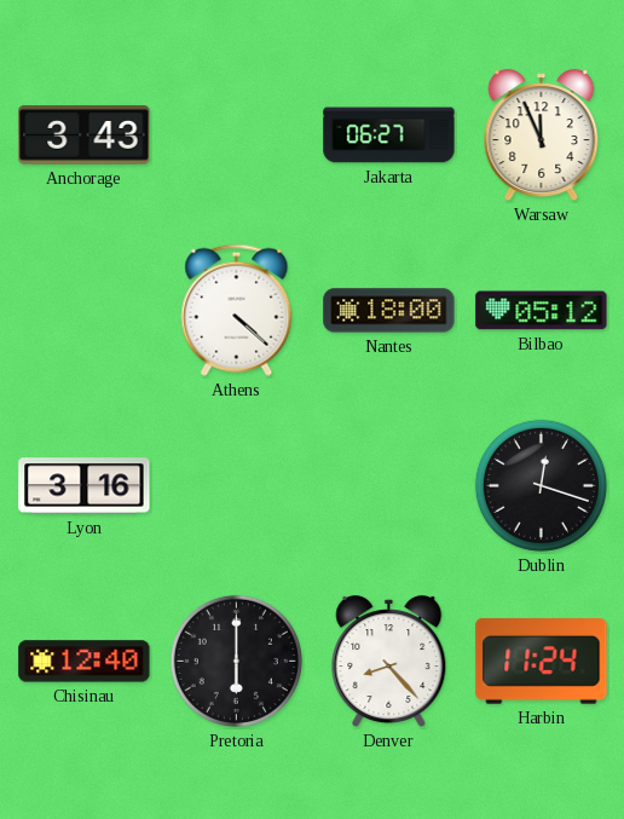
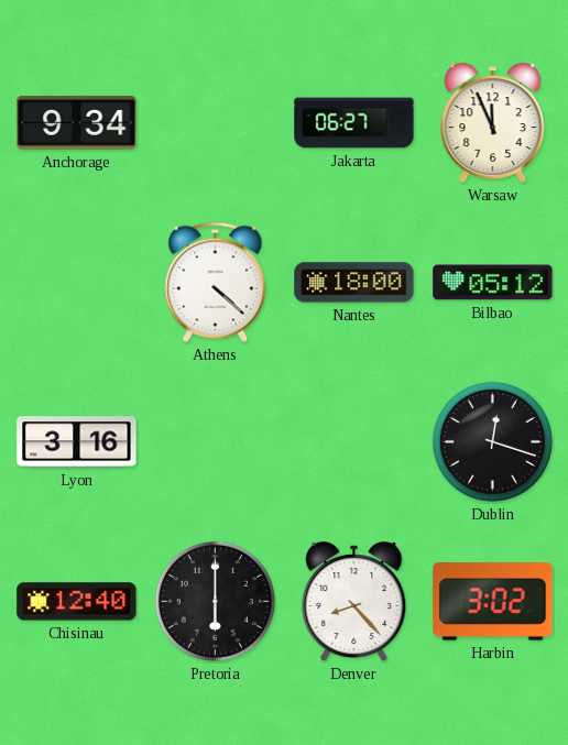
Anchorage: 3:43 -> 9:34
Harbin: 11:24 -> 3:02
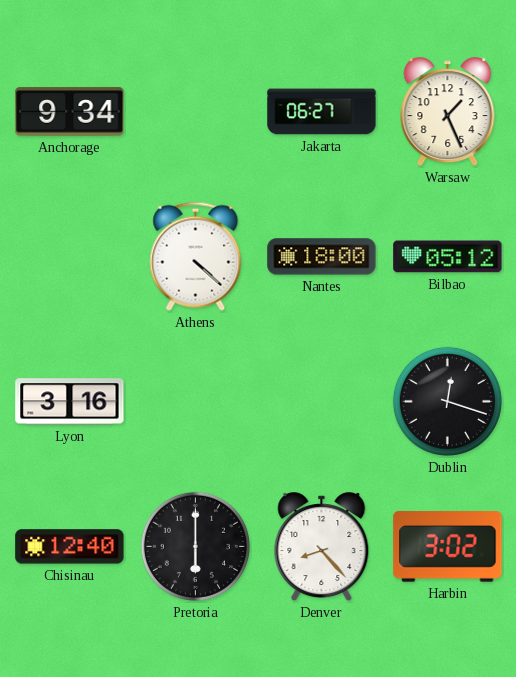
Warsaw: 11:56 -> 1:26
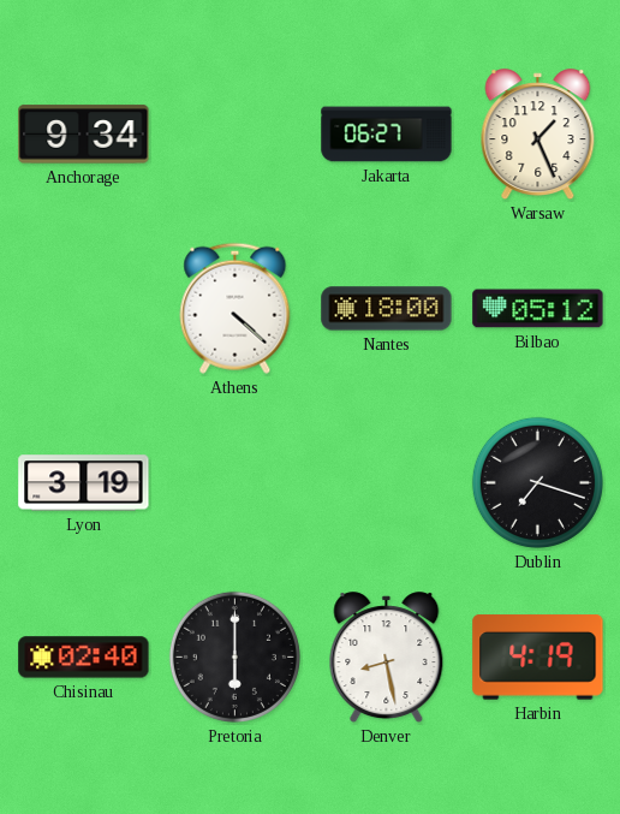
Lyon: 3:16 -> 3:19
Dublin: 12:18 -> 7:18
Chisinau: 12:40 -> 02:40
Denver: 8:23 -> 8:28
Harbin: 3:02 -> 4:19
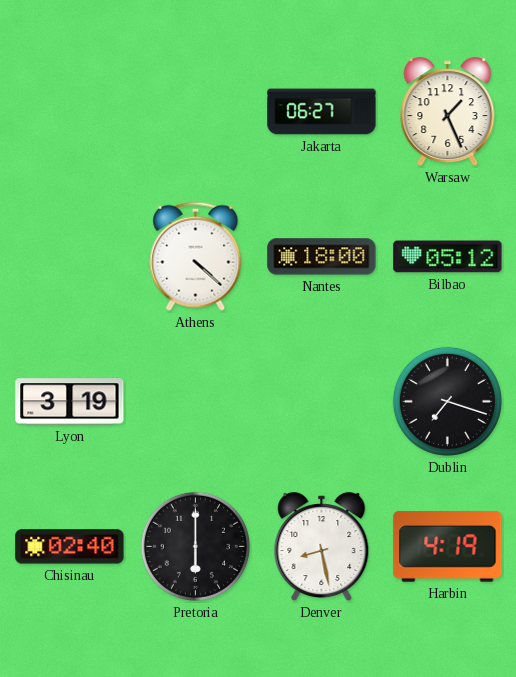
Anchorage: 9:34 -> none
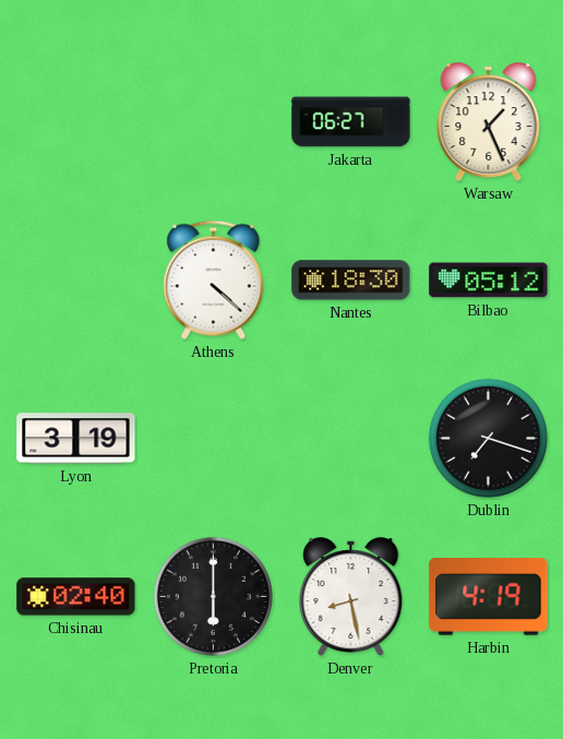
Nantes: 18:00 -> 18:30
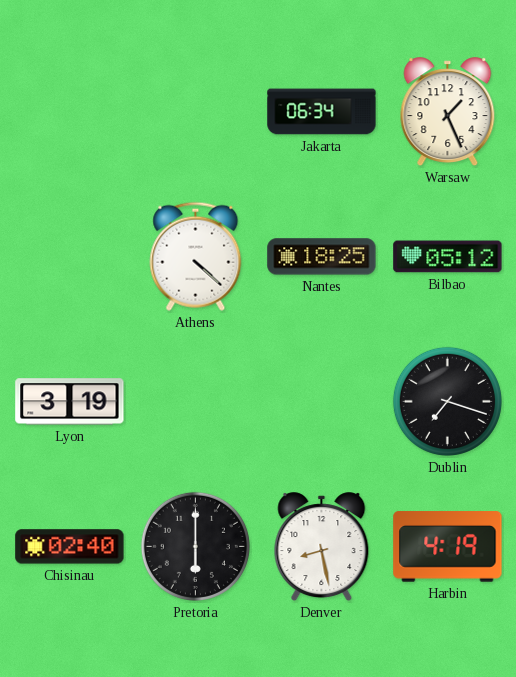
Jakarta: 06:27 -> 06:34
Nantes: 18:30 -> 18:25
